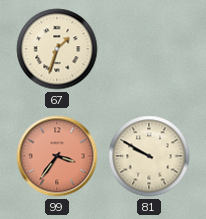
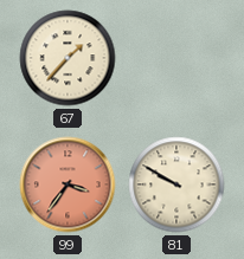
67: 1:33 -> 1:37
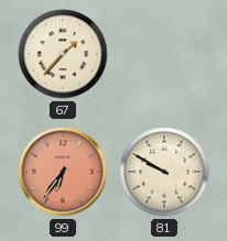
99: 3:36 -> 6:36
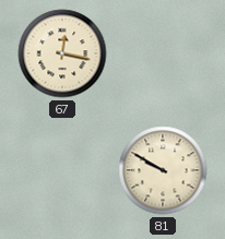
67: 1:37 -> 12:17
99: 6:36 -> none
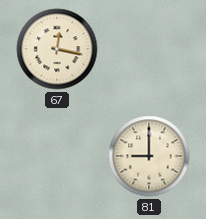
81: 9:50 -> 9:00
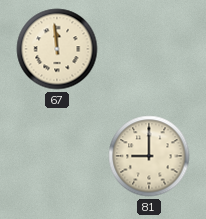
67: 12:17 -> 11:59
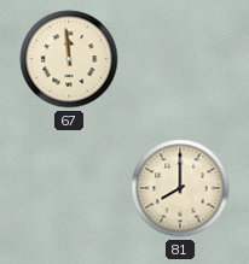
81: 9:00 -> 8:00
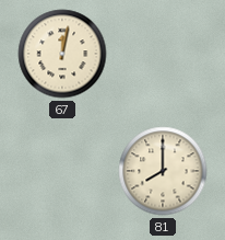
67: 11:59 -> 12:02
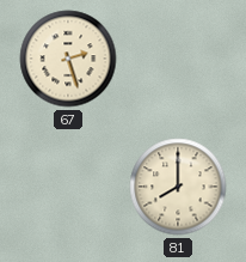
67: 12:02 -> 2:27
